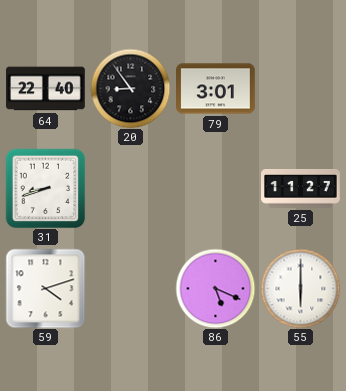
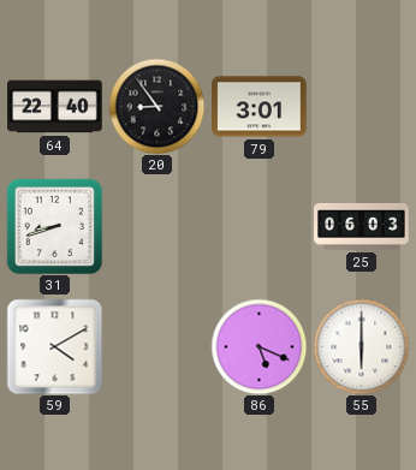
25: 11:27 -> 06:03
59: 4:12 -> 4:10
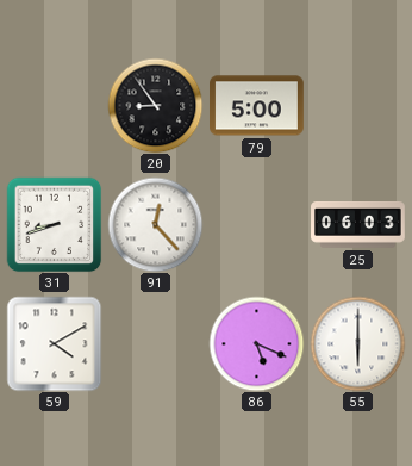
64: 22:40 -> none
79: 3:01 -> 5:00
91: none -> 12:23
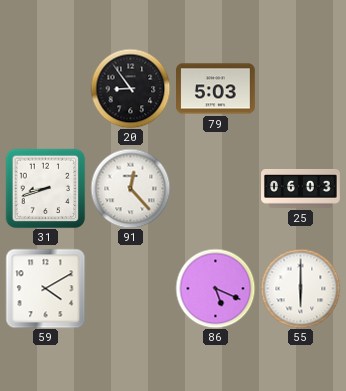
79: 5:00 -> 5:03
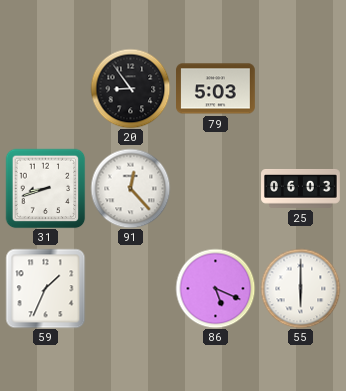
59: 4:10 -> 1:34
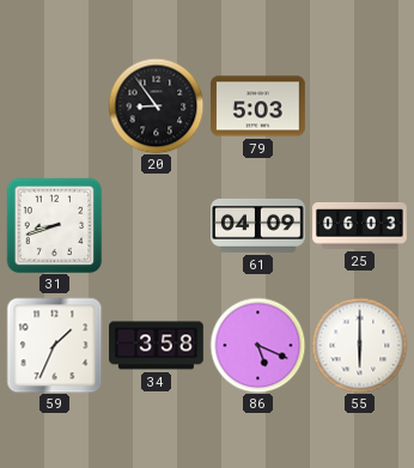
91: 12:23 -> none
61: none -> 04:09
34: none -> 3:58
